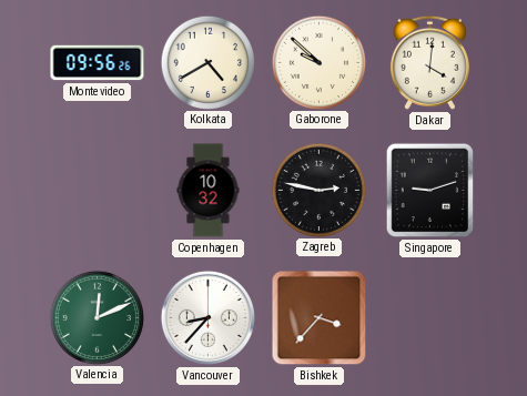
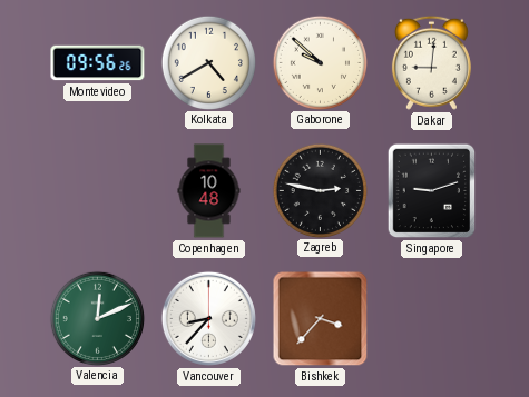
Dakar: 4:01 -> 9:01
Copenhagen: 10:32 -> 10:48
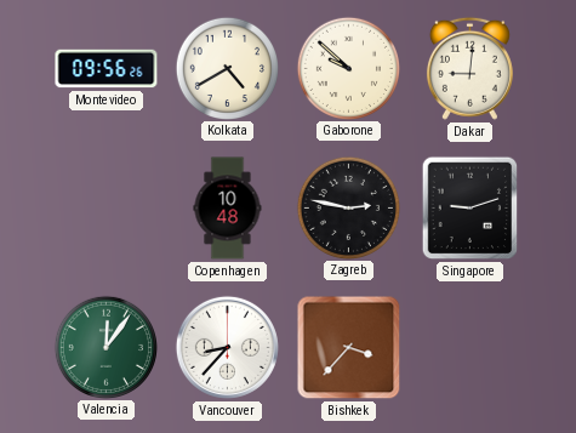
Valencia: 12:11 -> 12:06
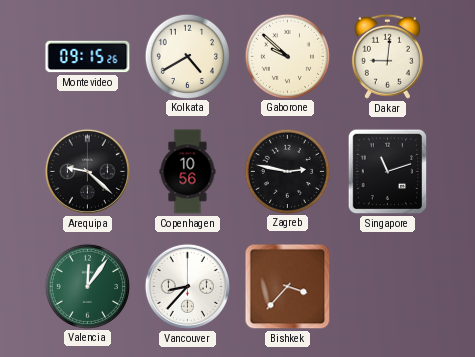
Montevideo: 09:56 -> 09:15
Arequipa: none -> 9:22
Copenhagen: 10:48 -> 10:56
Singapore: 9:12 -> 11:12
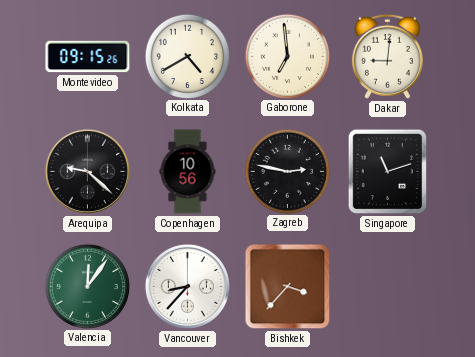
Gaborone: 9:52 -> 6:59
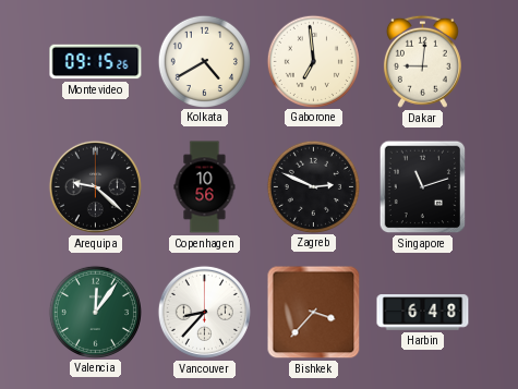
Zagreb: 2:47 -> 2:49
Harbin: none -> 6:48
